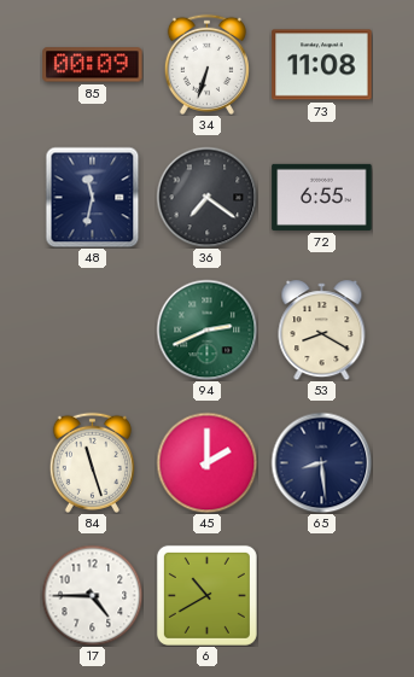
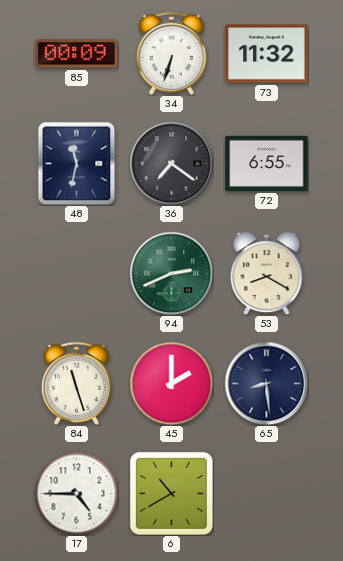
73: 11:08 -> 11:32
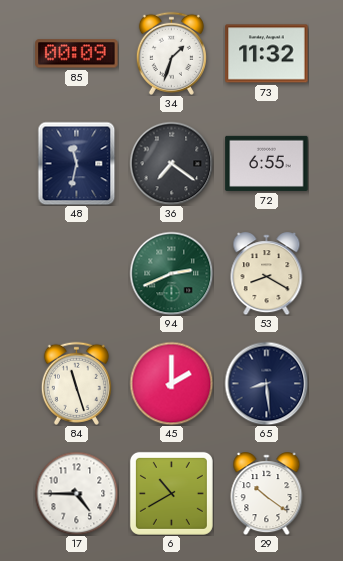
34: 6:33 -> 1:33
29: none -> 10:21
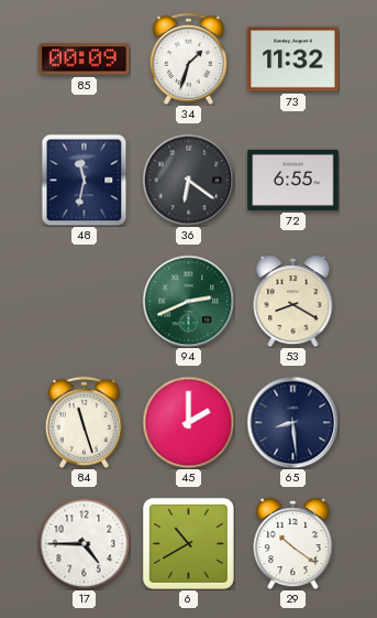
36: 7:21 -> 6:21
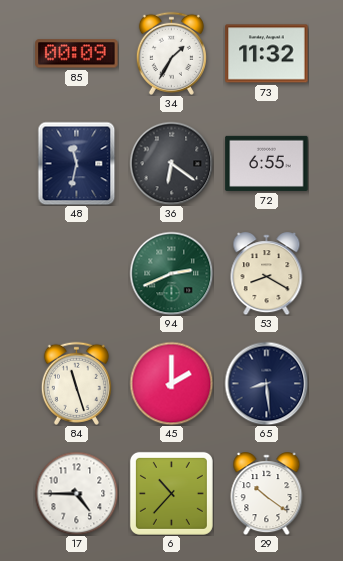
34: 1:33 -> 1:35
6: 10:40 -> 10:37
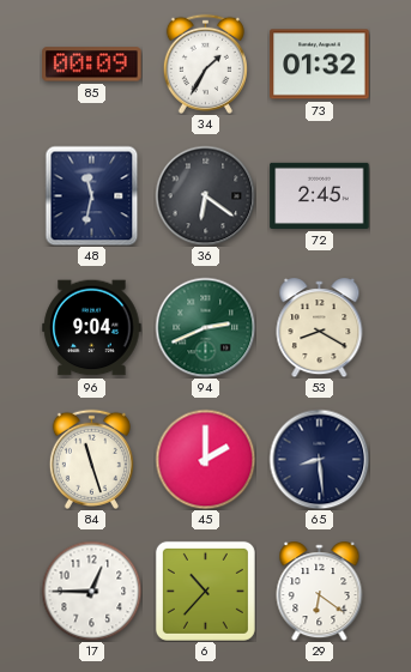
73: 11:32 -> 01:32
72: 6:55 -> 2:45
96: none -> 9:04
17: 4:45 -> 12:45
29: 10:21 -> 6:21
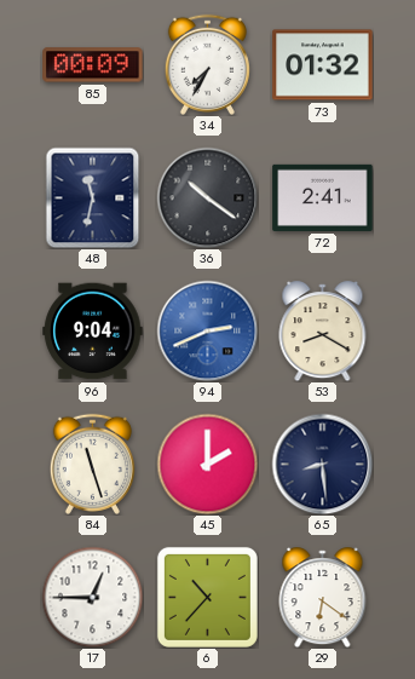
34: 1:35 -> 7:35
36: 6:21 -> 10:21
72: 2:45 -> 2:41
94 dial: green -> blue
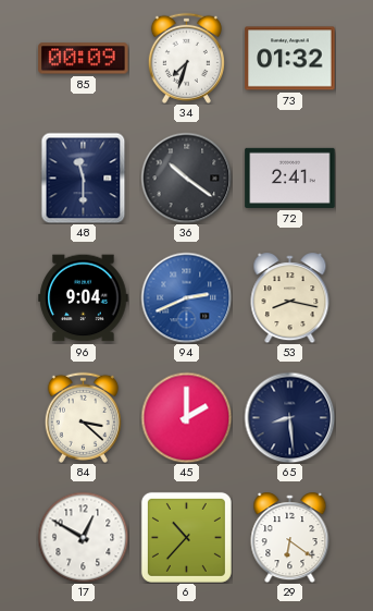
34: 7:35 -> 7:33
48: 11:32 -> 11:30
53: 8:20 -> 8:17
84: 11:27 -> 3:22
17: 12:45 -> 12:50
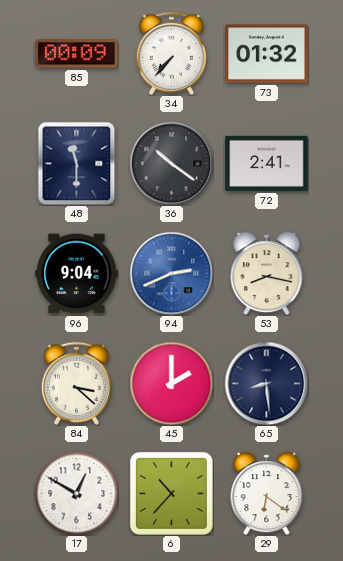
34: 7:33 -> 7:37
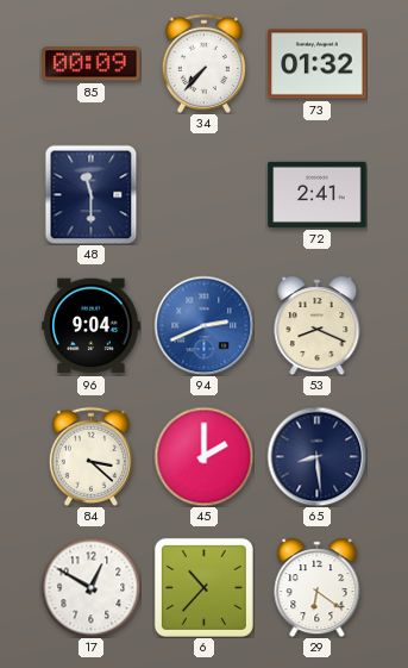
36: 10:21 -> none
53: 8:17 -> 8:19
